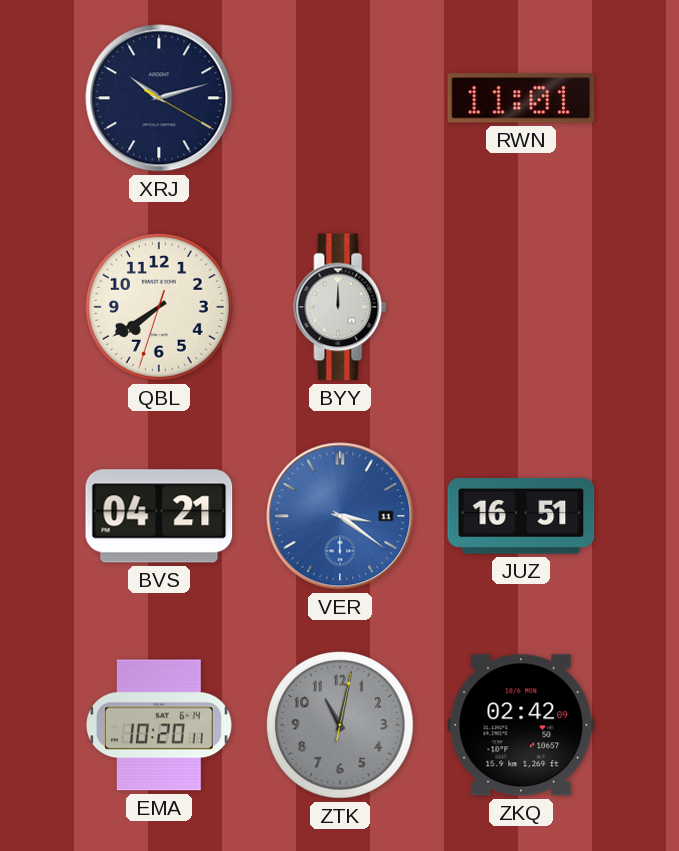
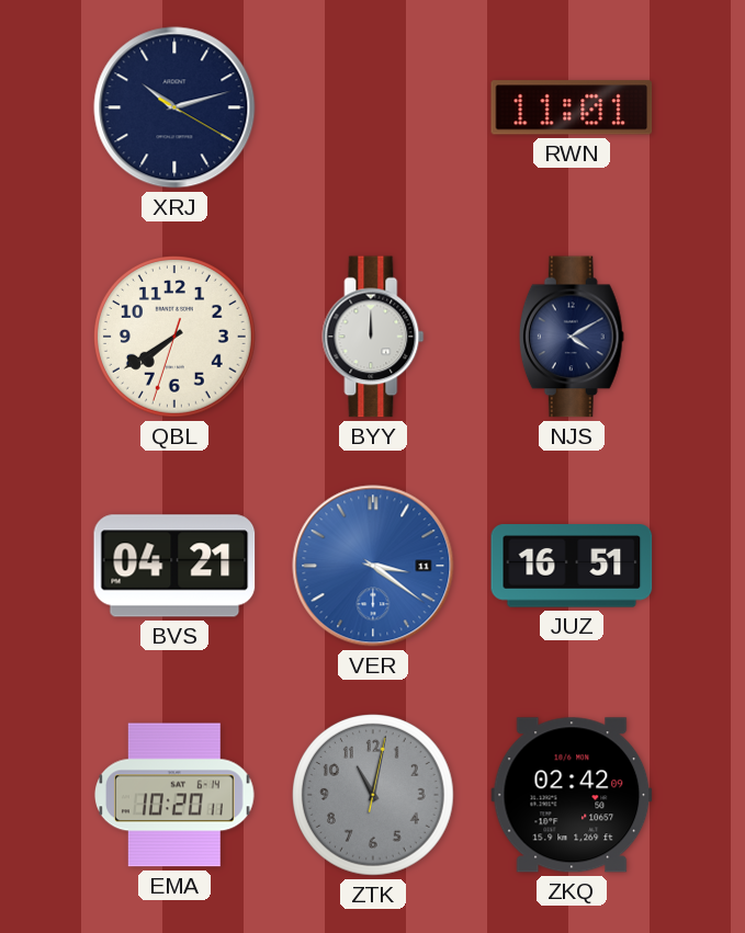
NJS: none -> 4:10
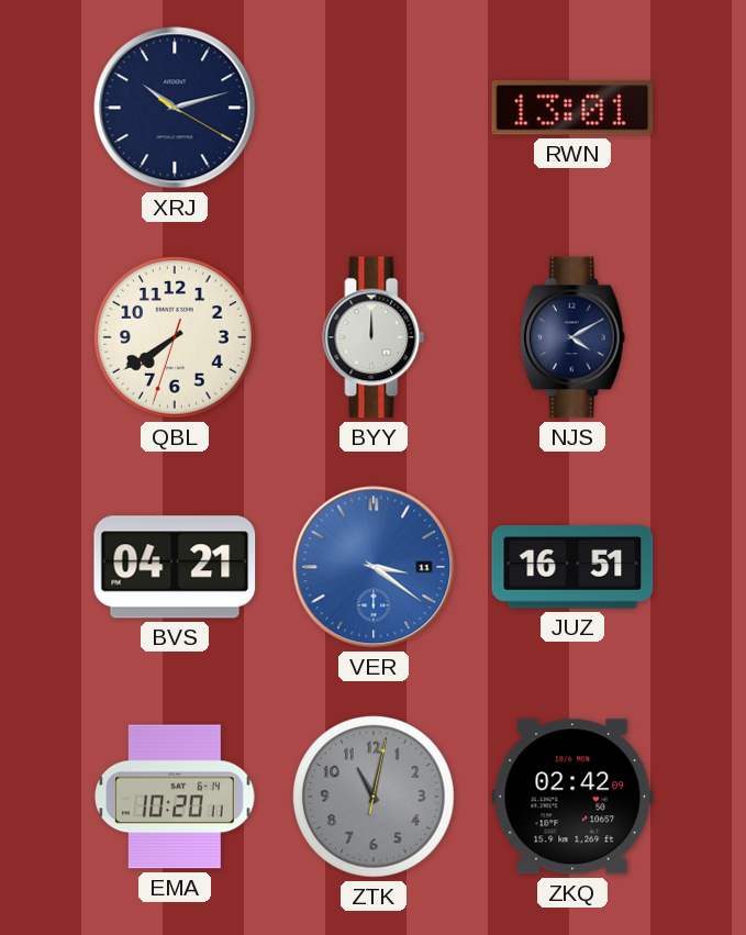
RWN: 11:01 -> 13:01
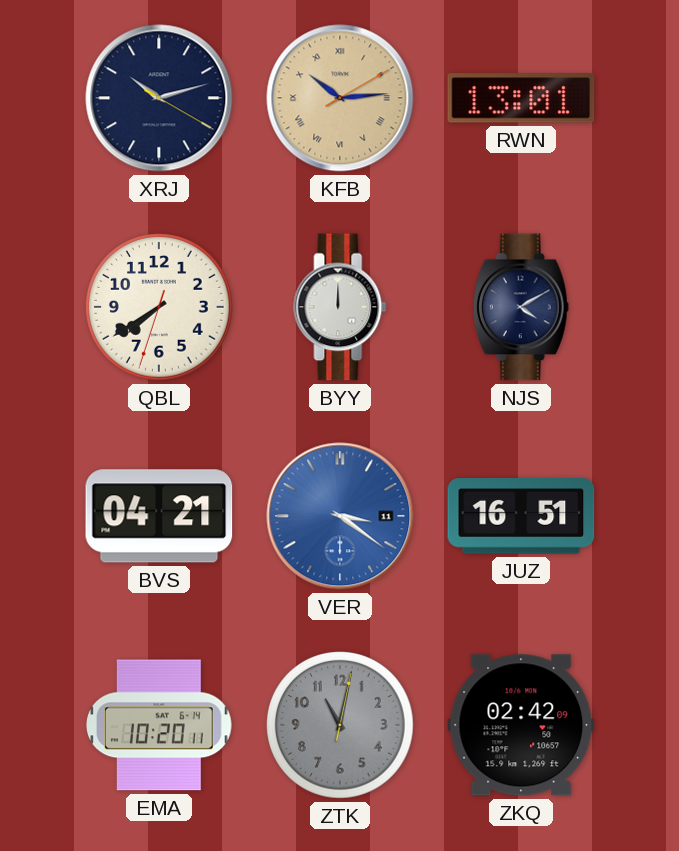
KFB: none -> 10:14
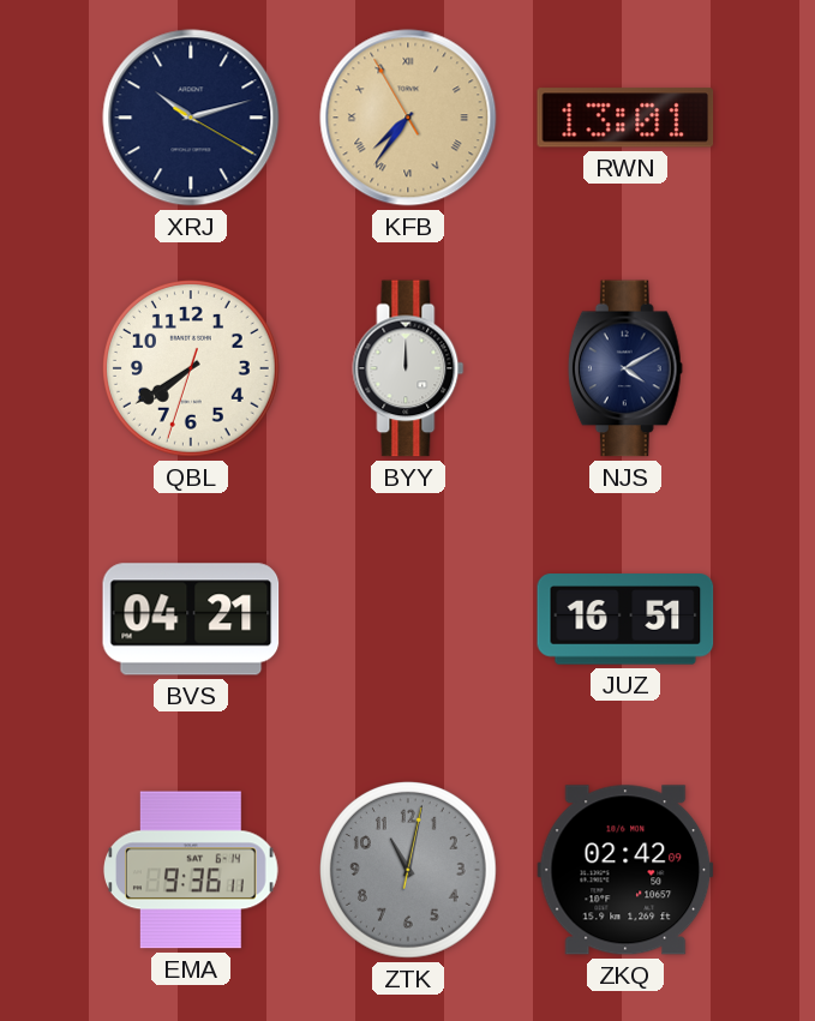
KFB: 10:14 -> 7:35
VER: 3:21 -> none
EMA: 10:20 -> 9:36
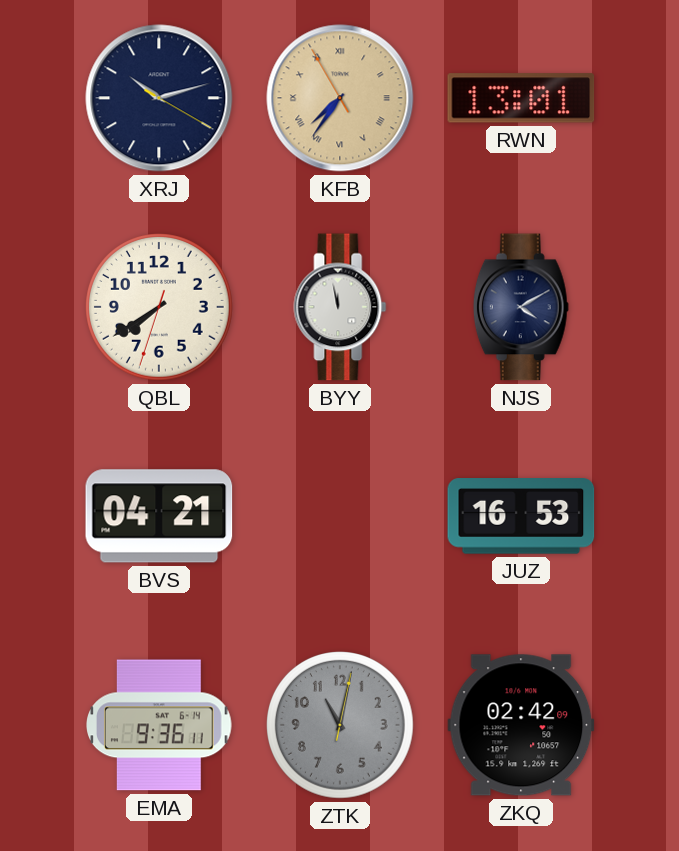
BYY: 12:00 -> 11:58
JUZ: 16:51 -> 16:53
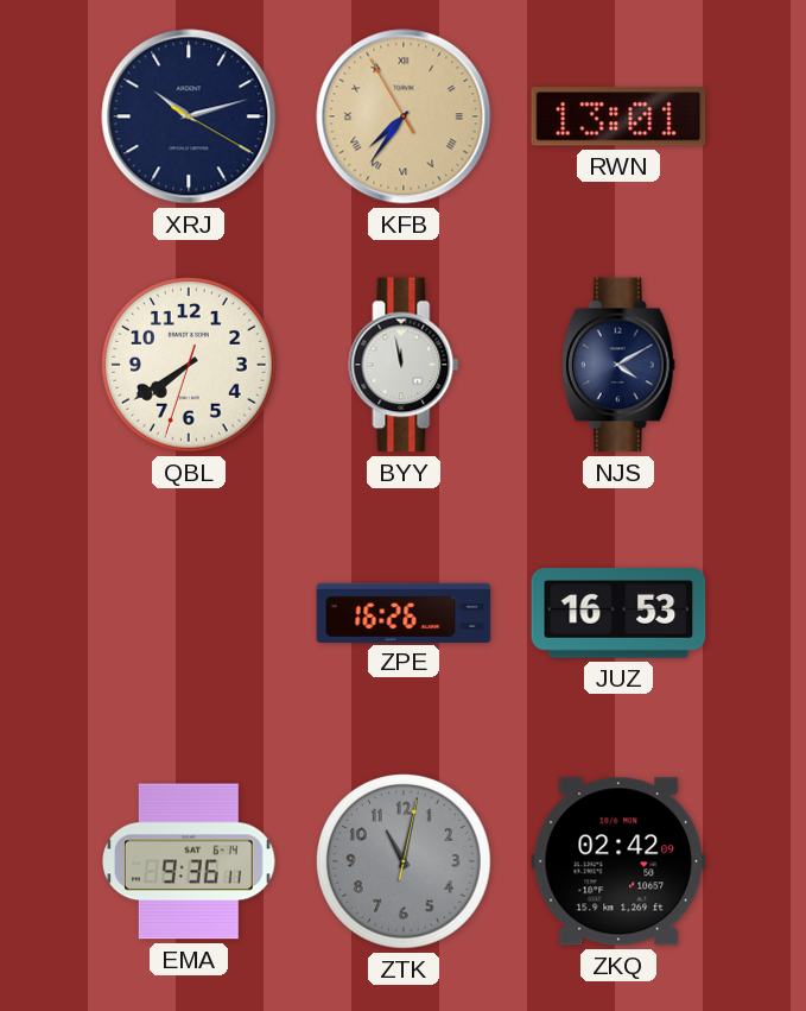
BVS: 04:21 -> none
ZPE: none -> 16:26
